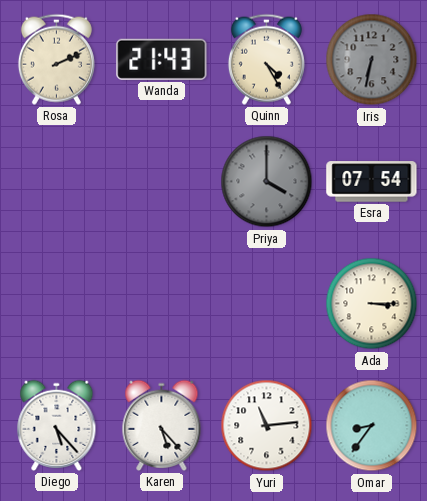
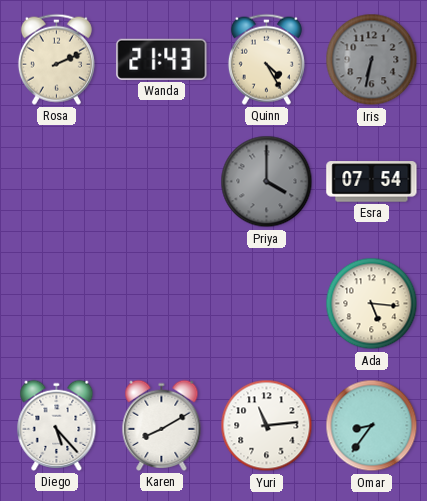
Ada: 3:15 -> 5:16
Karen: 5:23 -> 8:10
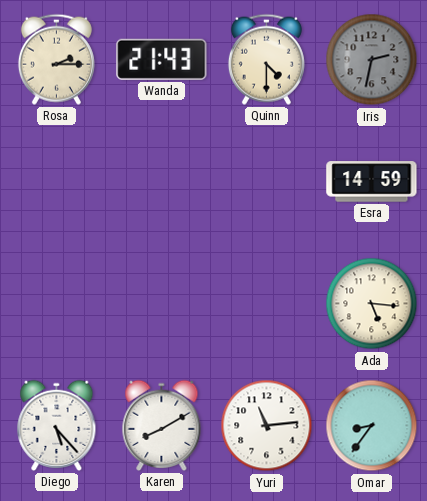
Rosa: 2:11 -> 2:15
Quinn: 4:25 -> 4:30
Iris: 6:32 -> 2:32
Priya: 4:00 -> none
Esra: 07:54 -> 14:59
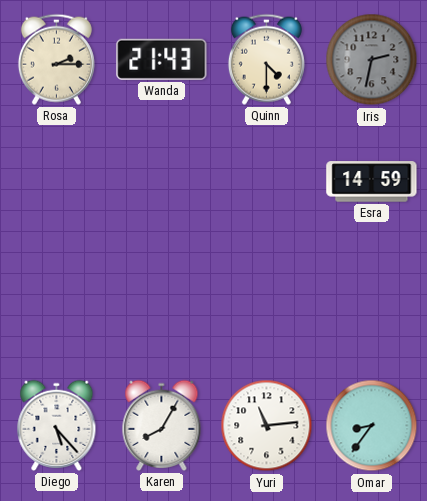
Ada: 5:16 -> none
Karen: 8:10 -> 8:05
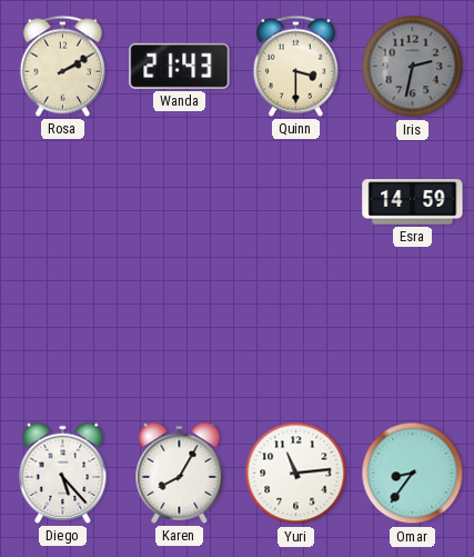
Rosa: 2:15 -> 2:10
Quinn: 4:30 -> 3:30
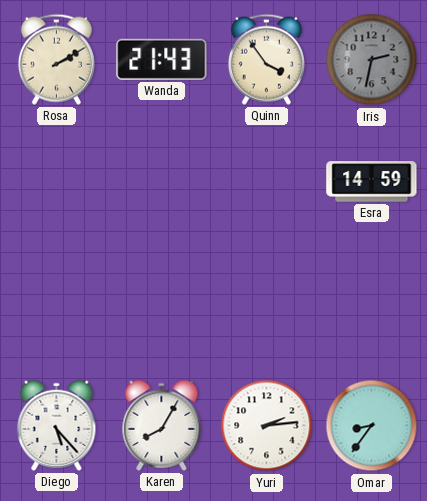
Quinn: 3:30 -> 3:54
Yuri: 11:14 -> 2:14
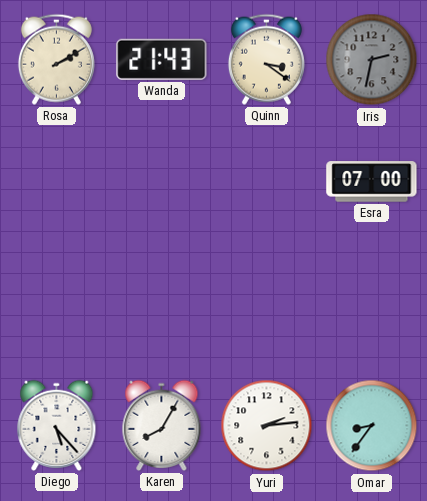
Quinn: 3:54 -> 3:21
Esra: 14:59 -> 07:00
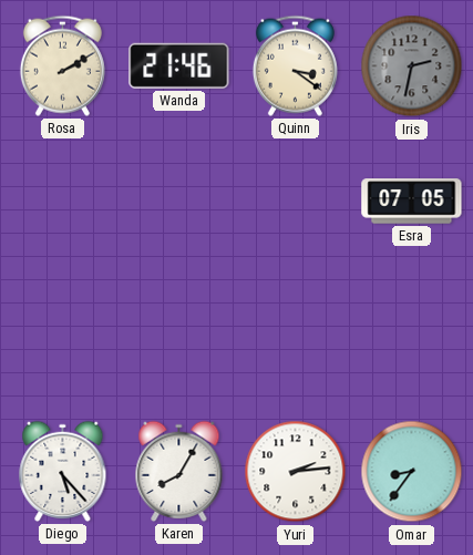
Wanda: 21:43 -> 21:46
Esra: 07:00 -> 07:05
